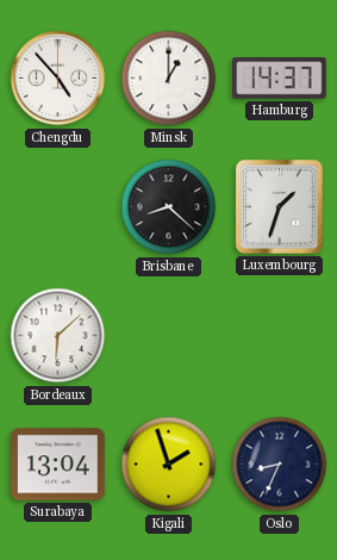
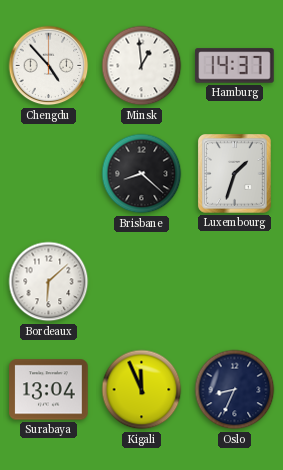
Minsk: 1:00 -> 12:59
Kigali: 1:57 -> 11:56
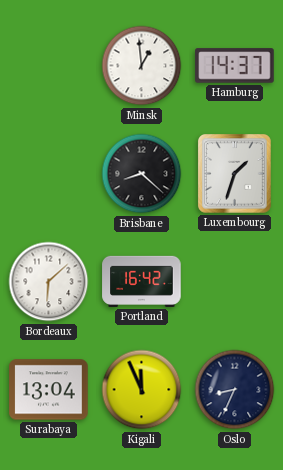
Chengdu: 4:53 -> none
Portland: none -> 16:42
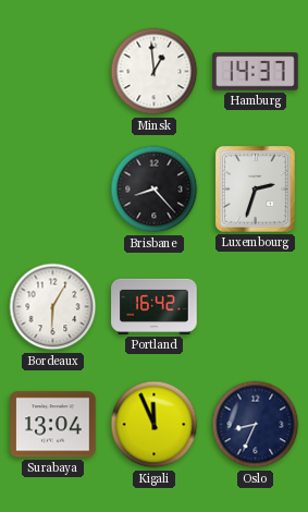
Brisbane: 8:22 -> 8:23
Luxembourg: 1:33 -> 2:33
Bordeaux: 6:08 -> 6:05
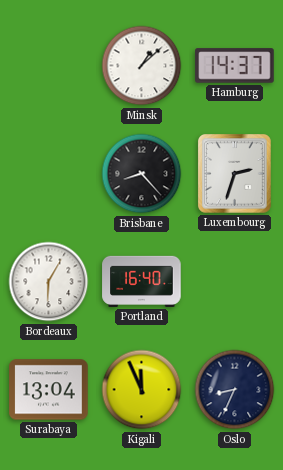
Minsk: 12:59 -> 1:08
Portland: 16:42 -> 16:40
